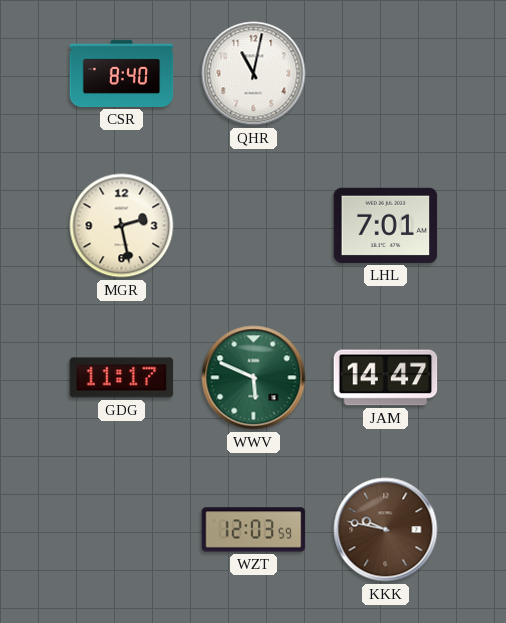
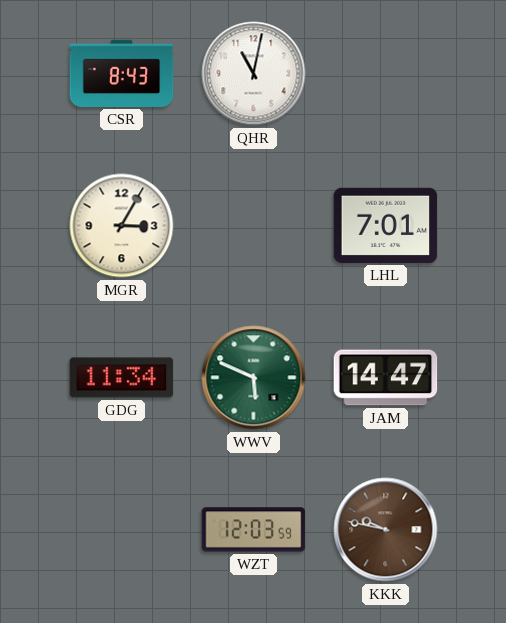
CSR: 8:40 -> 8:43
MGR: 2:28 -> 3:05
GDG: 11:17 -> 11:34
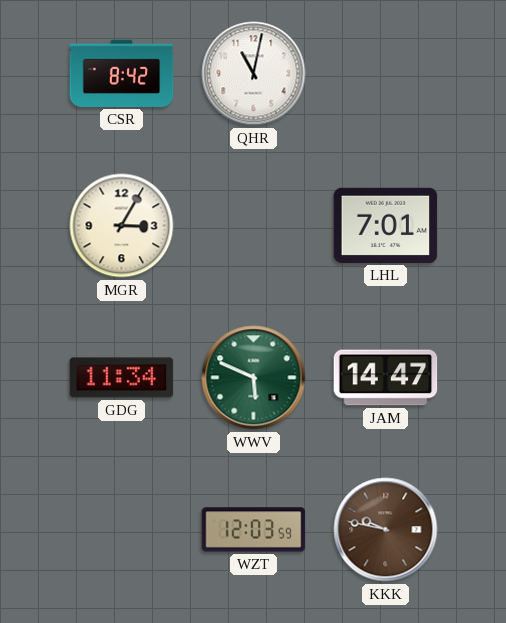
CSR: 8:43 -> 8:42
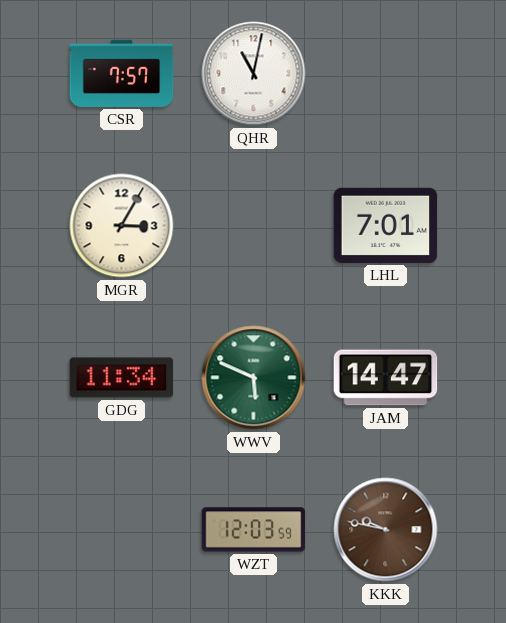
CSR: 8:42 -> 7:57
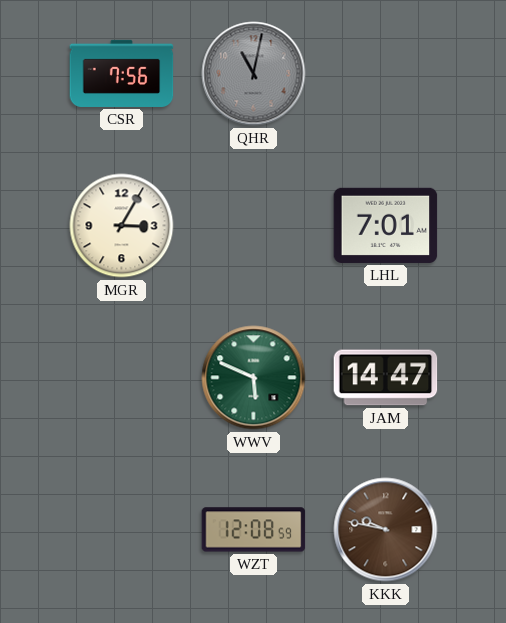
CSR: 7:57 -> 7:56
QHR dial: white -> grey
GDG: 11:34 -> none
WZT: 12:03 -> 12:08
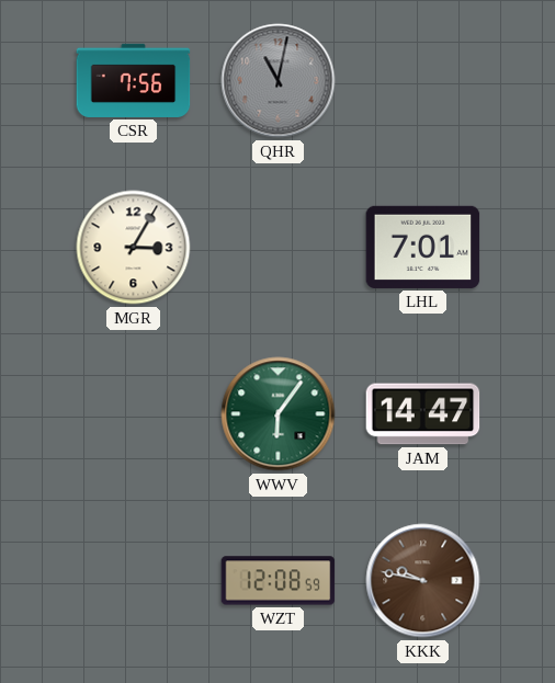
WWV: 5:49 -> 6:06
